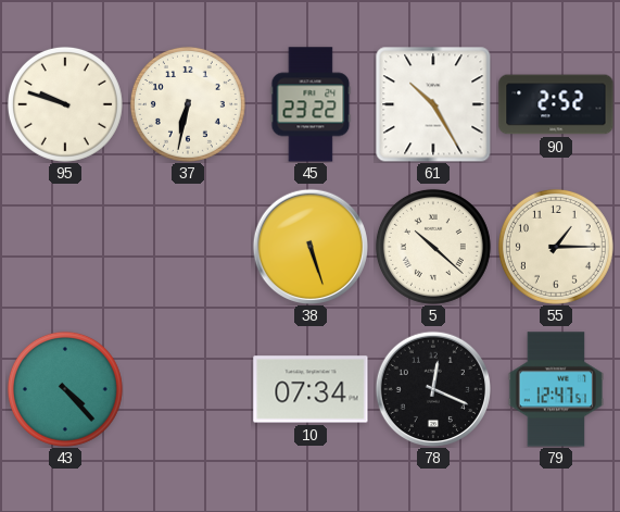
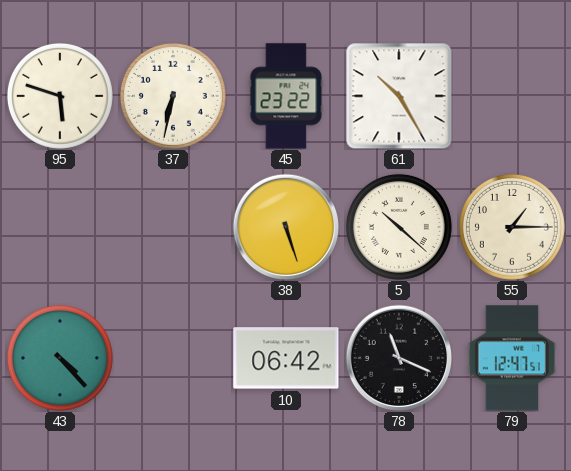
95: 9:48 -> 5:48
90: 2:52 -> none
10: 07:34 -> 06:42
78: 12:19 -> 11:19
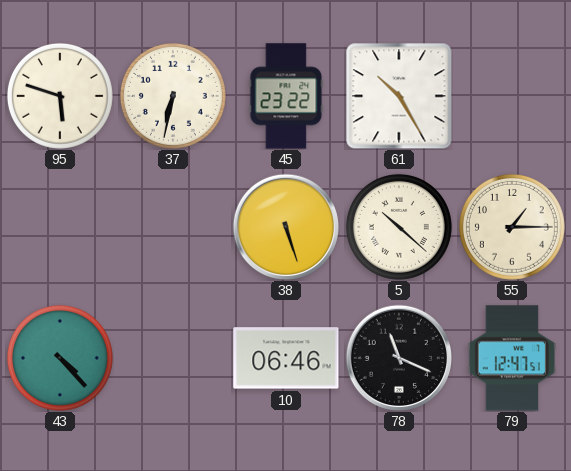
10: 06:42 -> 06:46
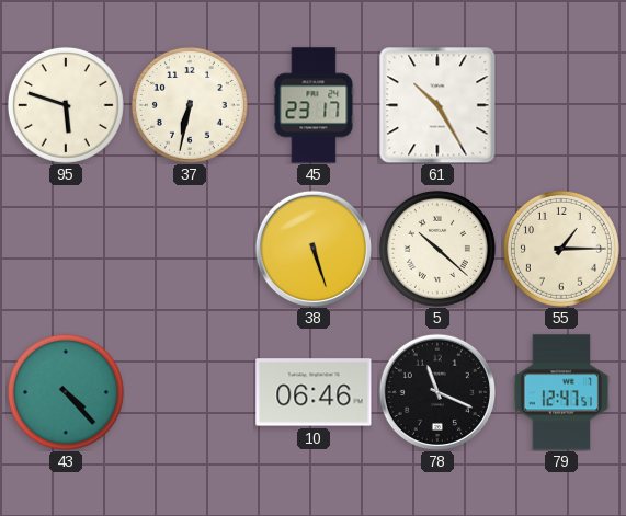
45: 23:22 -> 23:17
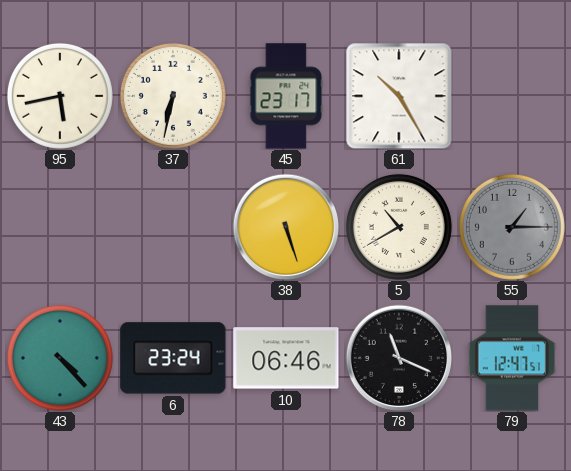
95: 5:48 -> 5:43
5: 10:22 -> 10:40
55 dial: cream -> grey
6: none -> 23:24
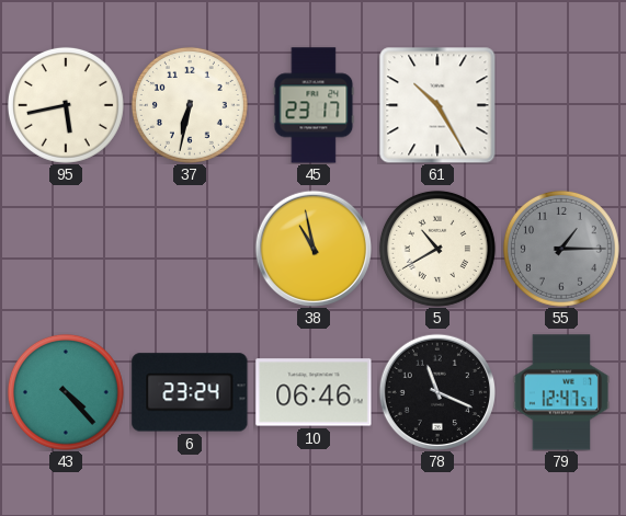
38: 5:27 -> 10:58
